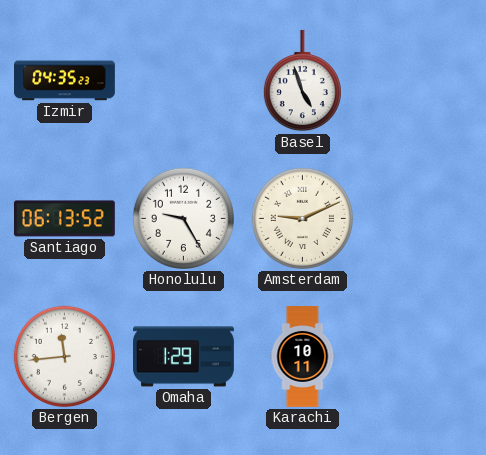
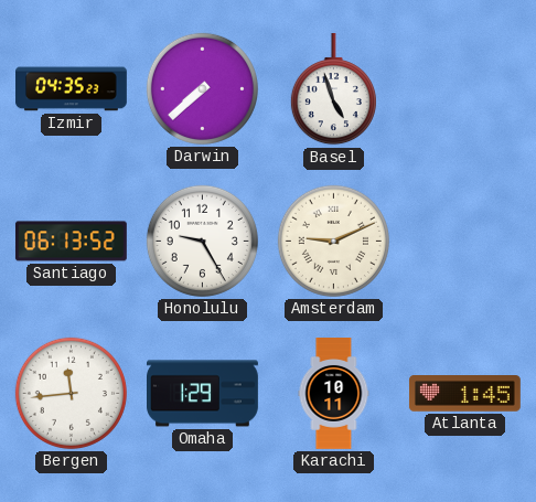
Darwin: none -> 7:38
Atlanta: none -> 1:45
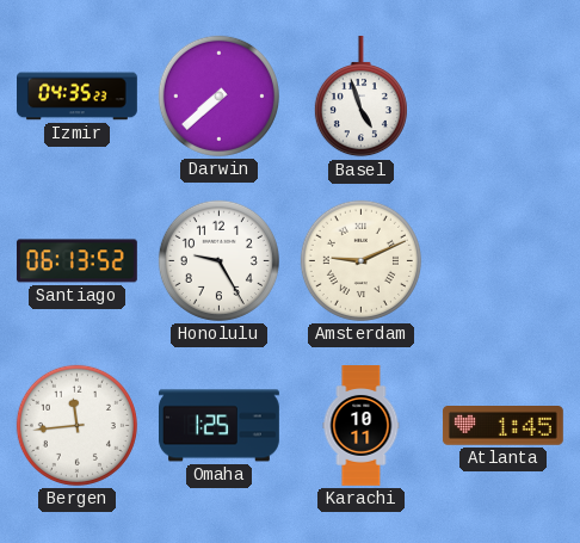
Omaha: 1:29 -> 1:25
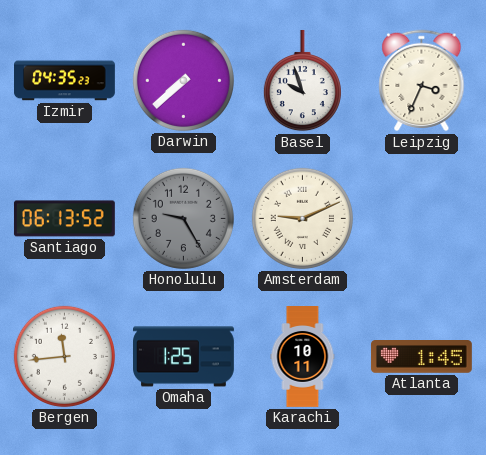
Basel: 4:57 -> 9:57
Leipzig: none -> 3:34
Honolulu dial: white -> grey
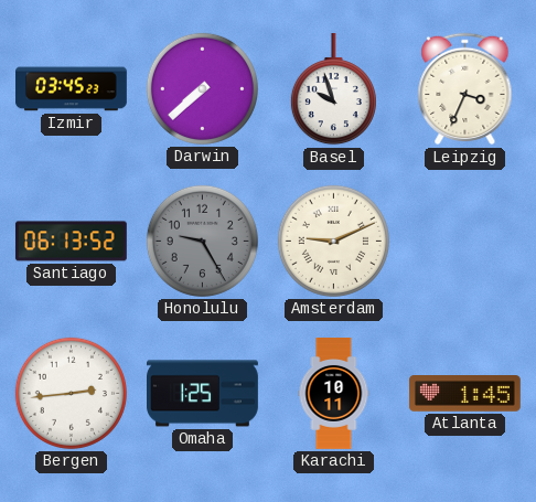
Izmir: 04:35 -> 03:45
Bergen: 11:44 -> 2:44
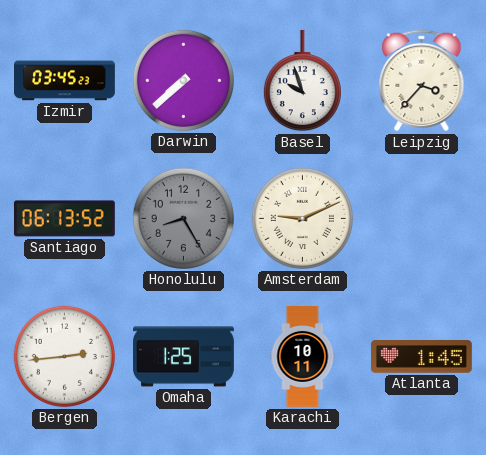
Leipzig: 3:34 -> 3:37
Honolulu: 9:25 -> 8:25
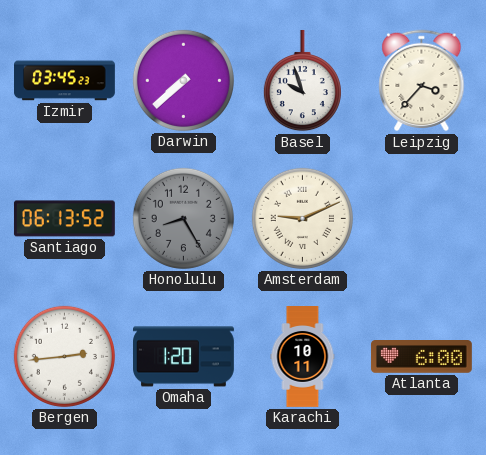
Omaha: 1:25 -> 1:20
Atlanta: 1:45 -> 6:00
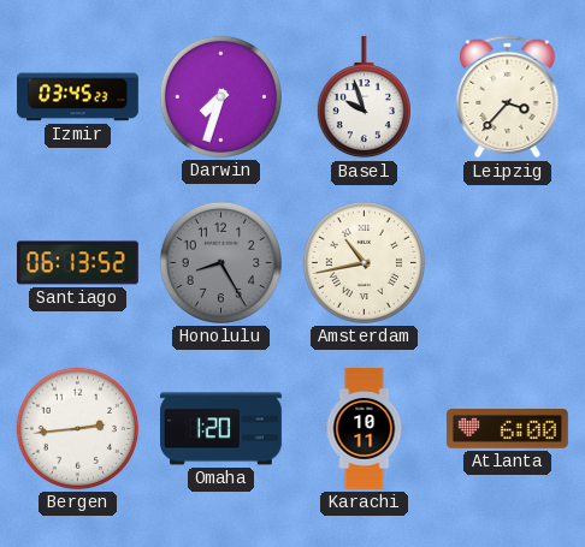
Darwin: 7:38 -> 7:33
Amsterdam: 9:11 -> 10:43
